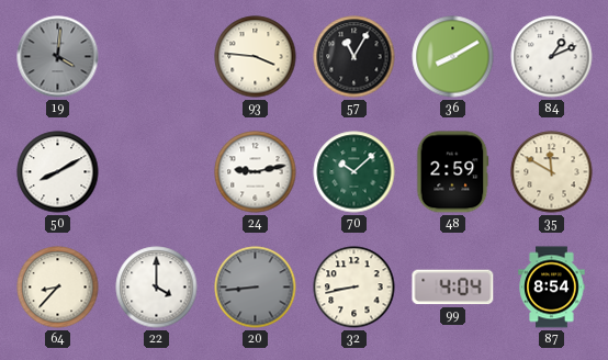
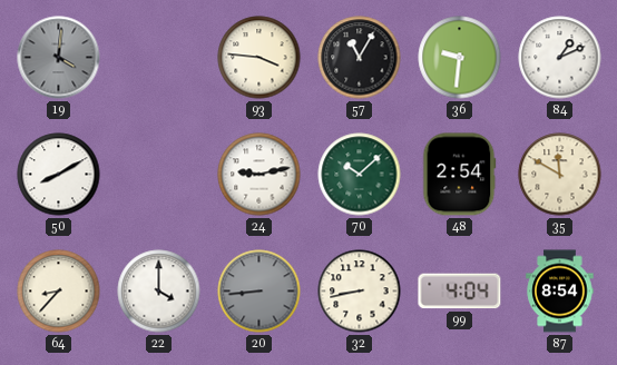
36: 8:10 -> 9:31
48: 2:59 -> 2:54
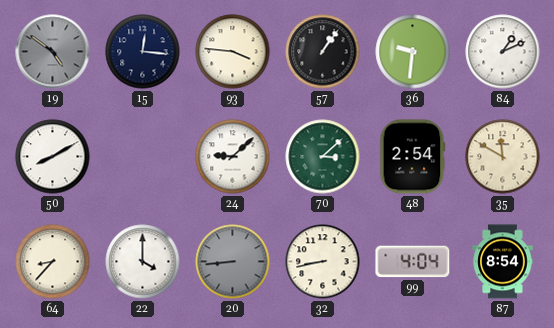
19: 4:01 -> 4:51
15: none -> 12:16
57: 11:05 -> 1:06
24: 9:13 -> 9:08
70: 10:08 -> 3:08
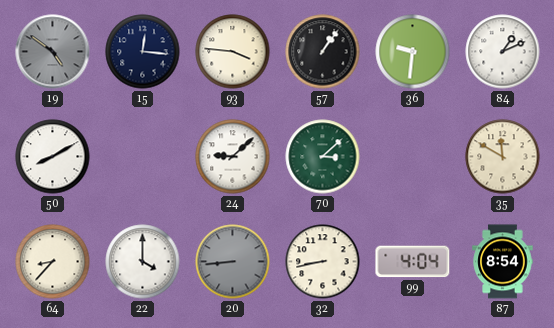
48: 2:54 -> none
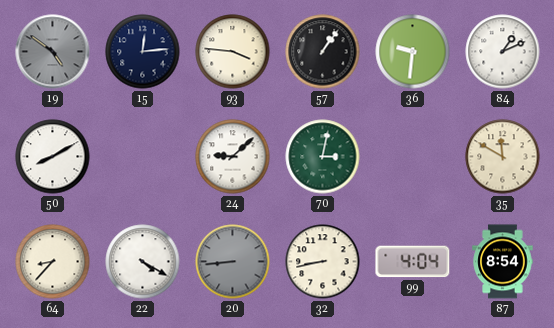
15: 12:16 -> 12:14
70: 3:08 -> 3:02
22: 4:00 -> 4:20
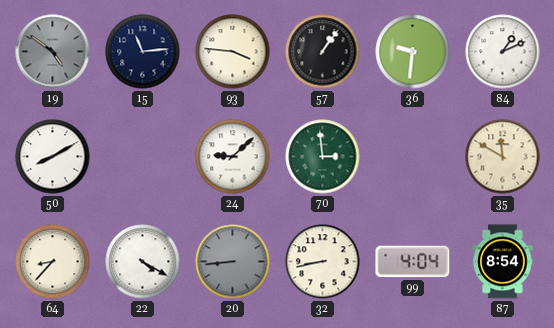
15: 12:14 -> 11:14
70: 3:02 -> 2:59
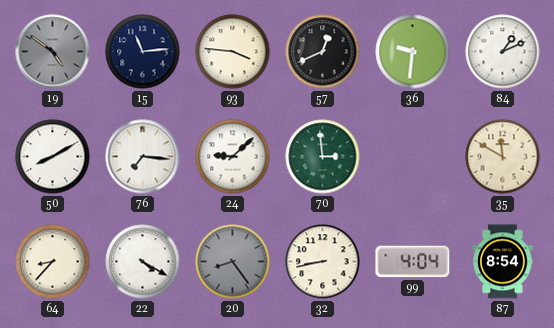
57: 1:06 -> 12:41
76: none -> 7:16
20: 8:44 -> 8:24
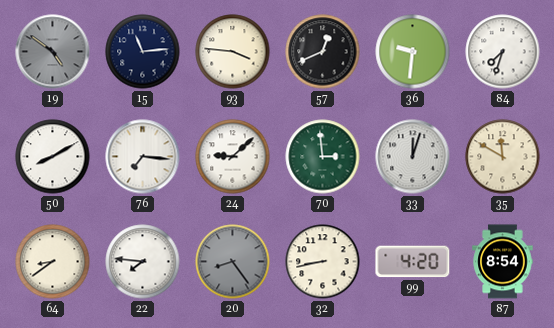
84: 1:11 -> 7:33
33: none -> 12:03
64: 8:37 -> 8:39
22: 4:20 -> 7:46
99: 4:04 -> 4:20
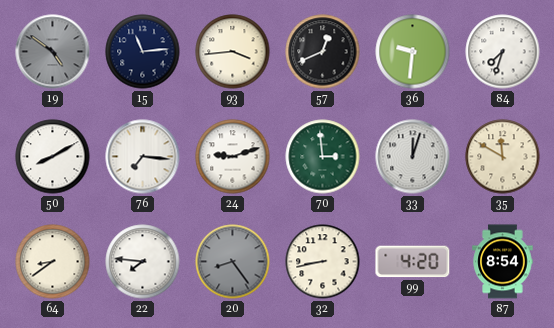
93: 3:46 -> 3:44
24: 9:08 -> 9:12
